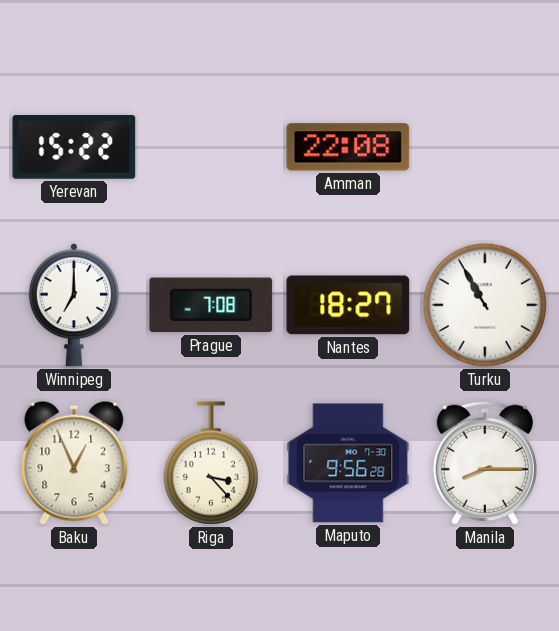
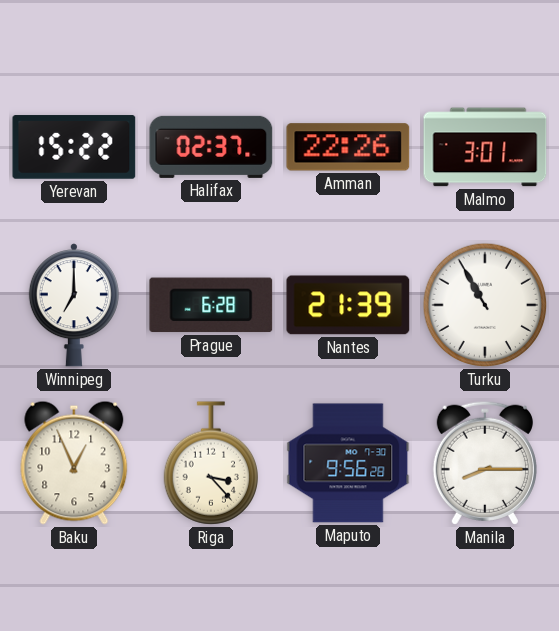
Halifax: none -> 02:37
Amman: 22:08 -> 22:26
Malmo: none -> 3:01
Prague: 7:08 -> 6:28
Nantes: 18:27 -> 21:39
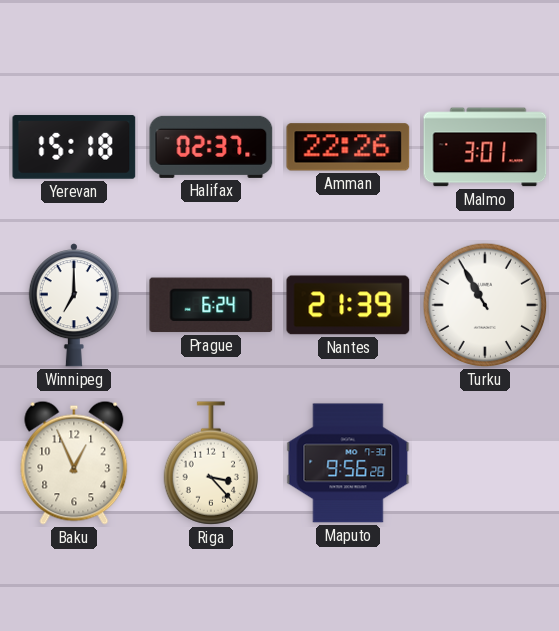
Yerevan: 15:22 -> 15:18
Prague: 6:28 -> 6:24
Manila: 8:15 -> none
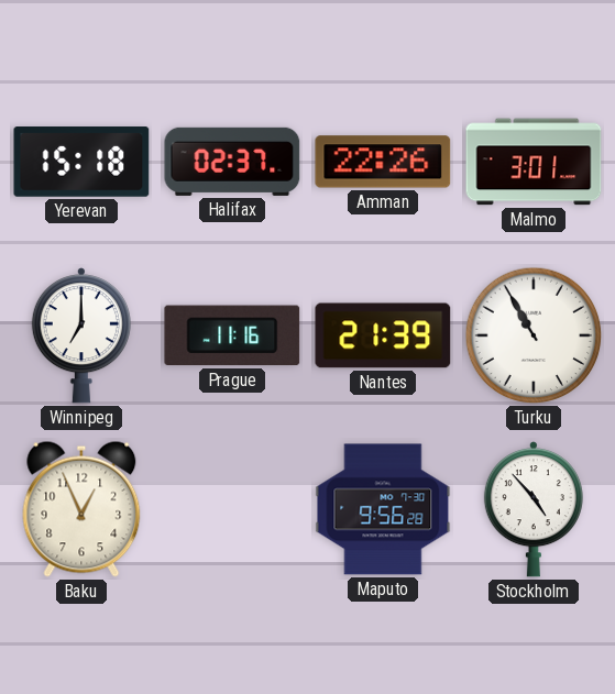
Prague: 6:24 -> 11:16
Riga: 3:23 -> none
Stockholm: none -> 4:53
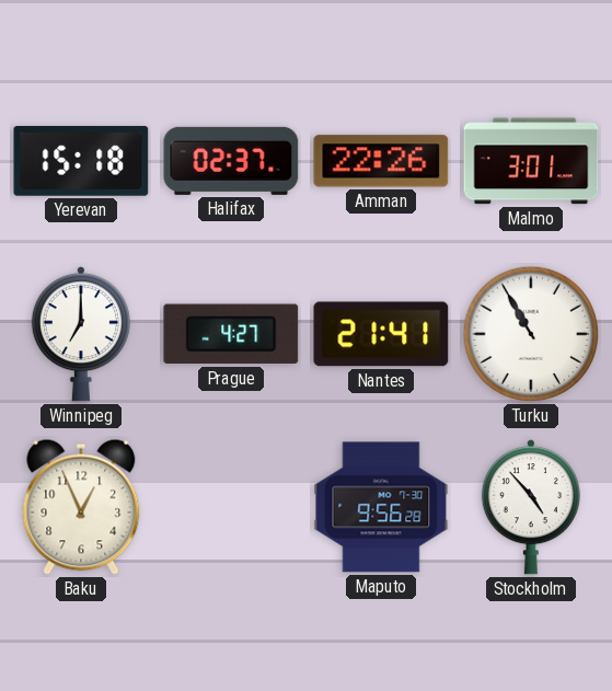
Prague: 11:16 -> 4:27
Nantes: 21:39 -> 21:41
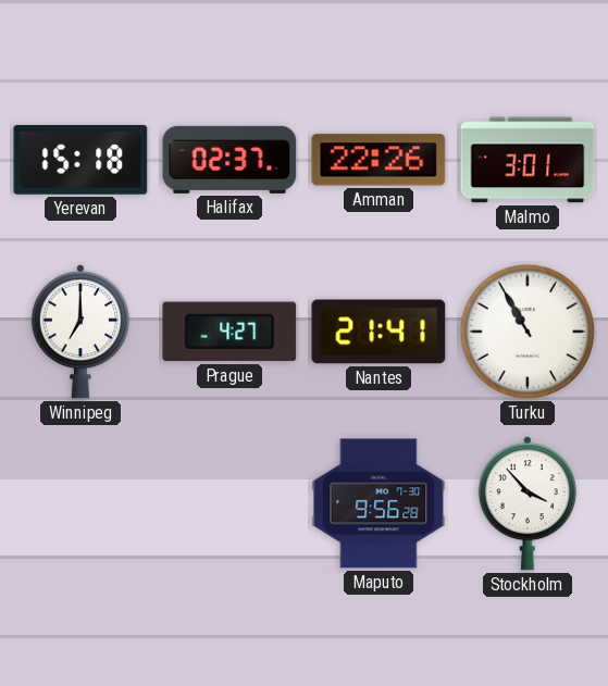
Baku: 12:56 -> none
Stockholm: 4:53 -> 3:53
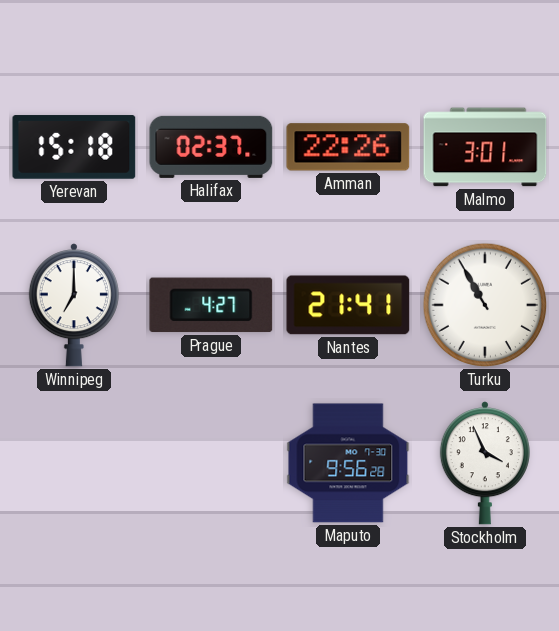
Stockholm: 3:53 -> 3:56
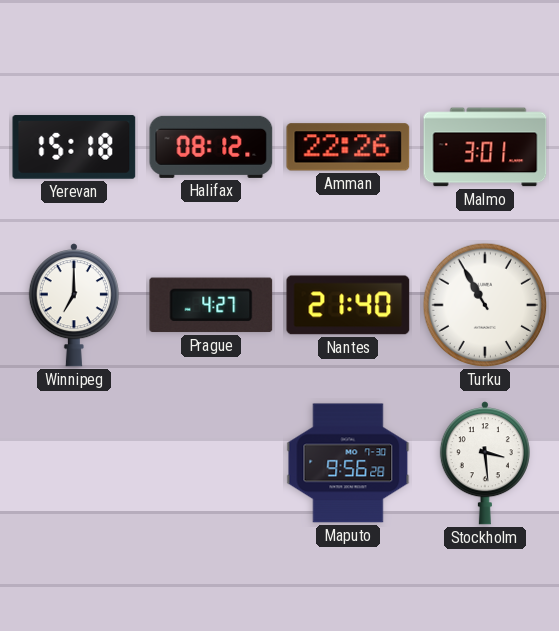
Halifax: 02:37 -> 08:12
Nantes: 21:41 -> 21:40
Stockholm: 3:56 -> 3:29
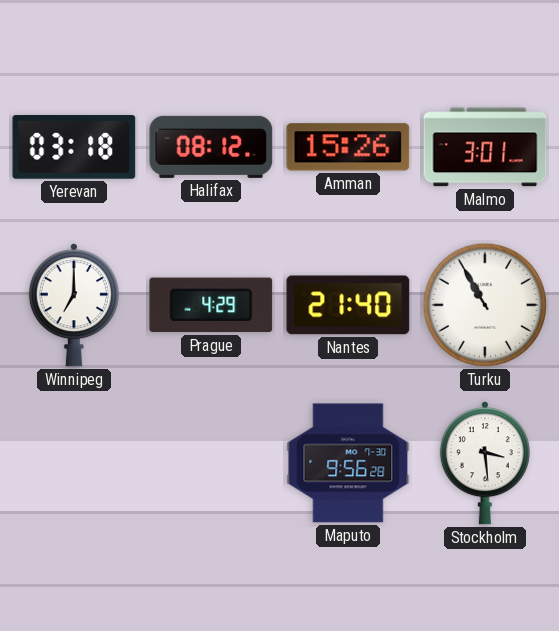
Yerevan: 15:18 -> 03:18
Amman: 22:26 -> 15:26
Prague: 4:27 -> 4:29
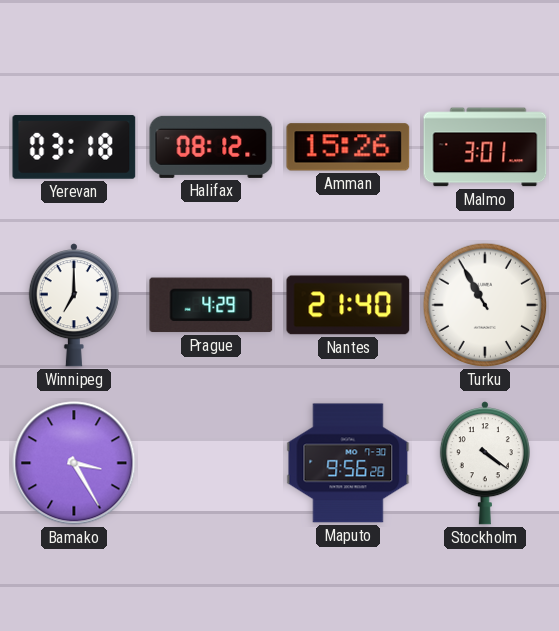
Bamako: none -> 3:25
Stockholm: 3:29 -> 4:21
